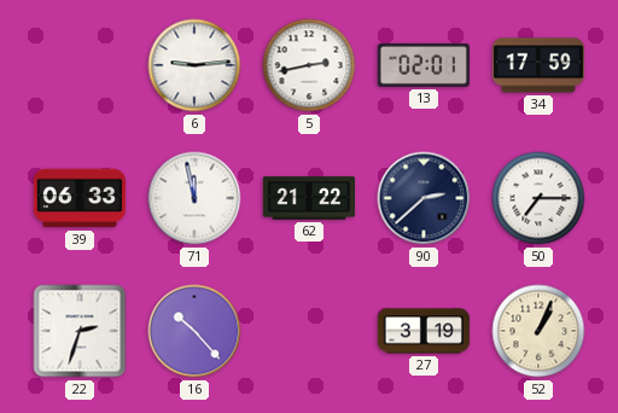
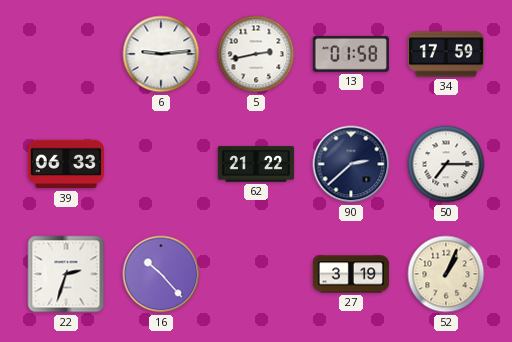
13: 02:01 -> 01:58
71: 11:58 -> none
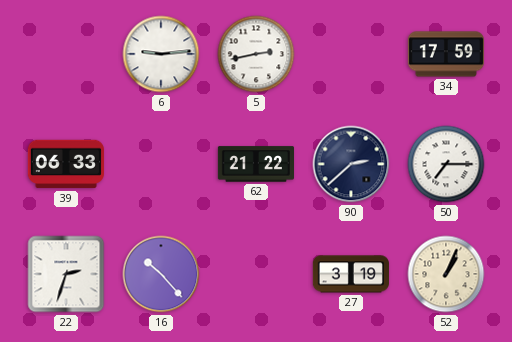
13: 01:58 -> none
